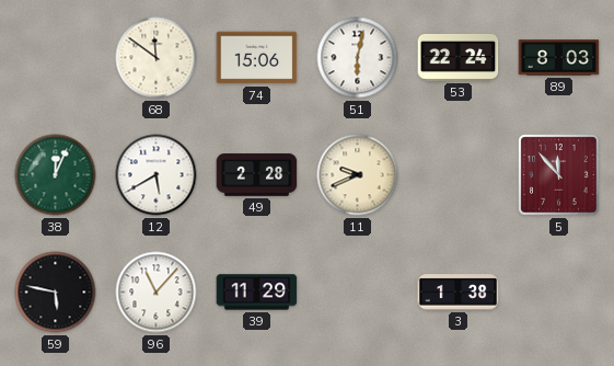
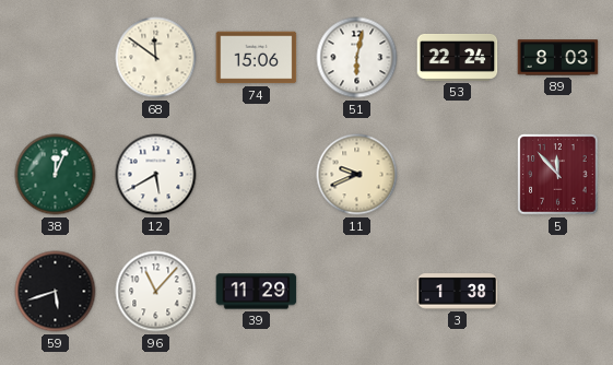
49: 2:28 -> none
59: 5:47 -> 5:42
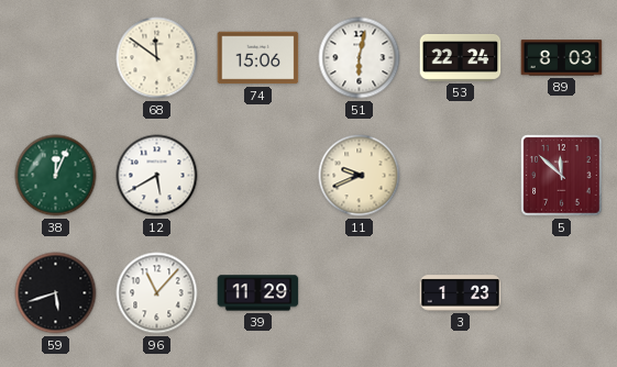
5: 11:53 -> 11:52
3: 1:38 -> 1:23
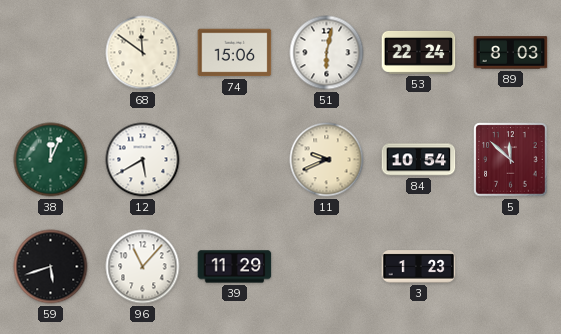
84: none -> 10:54
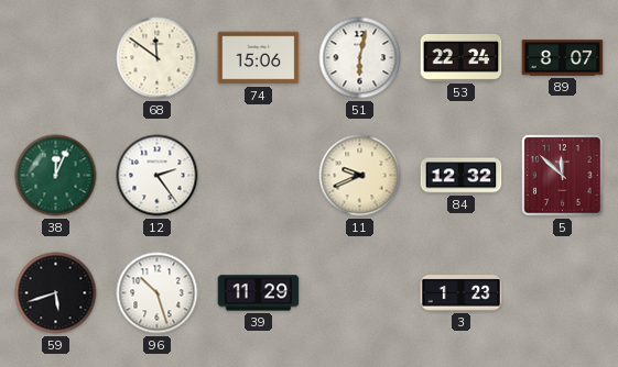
89: 8:03 -> 8:07
12: 5:40 -> 2:24
84: 10:54 -> 12:32
96: 11:07 -> 10:27
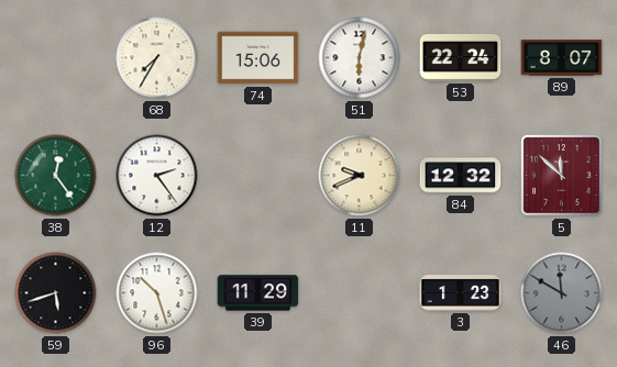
68: 11:51 -> 7:35
38: 12:04 -> 12:24
46: none -> 11:50
